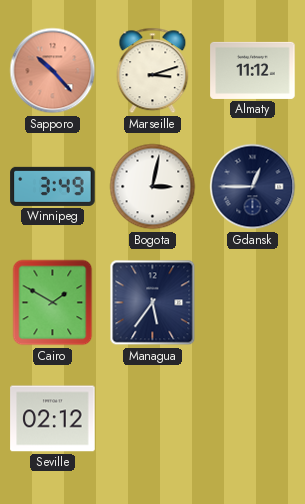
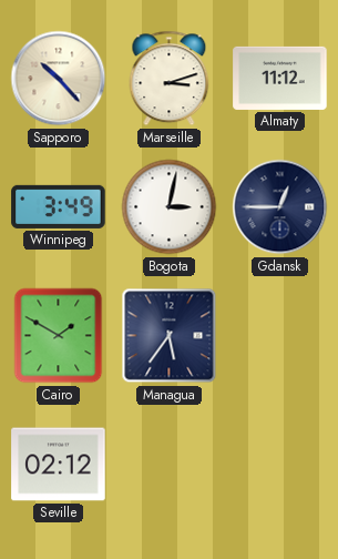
Sapporo dial: salmon -> cream
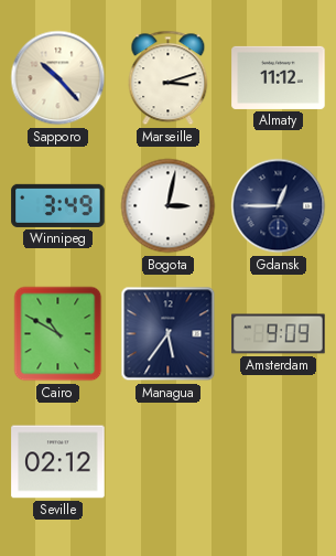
Cairo: 1:50 -> 10:50
Amsterdam: none -> 9:09
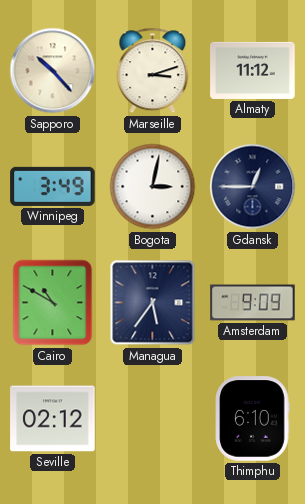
Thimphu: none -> 6:10
